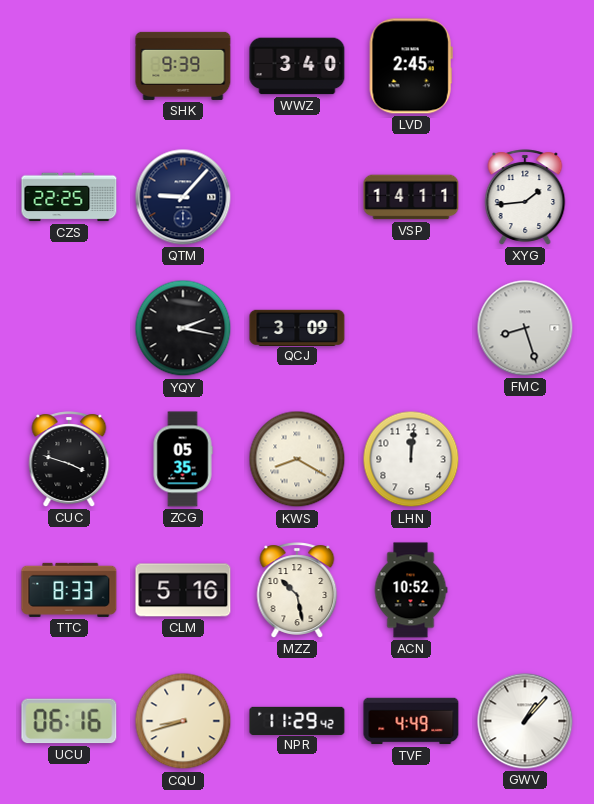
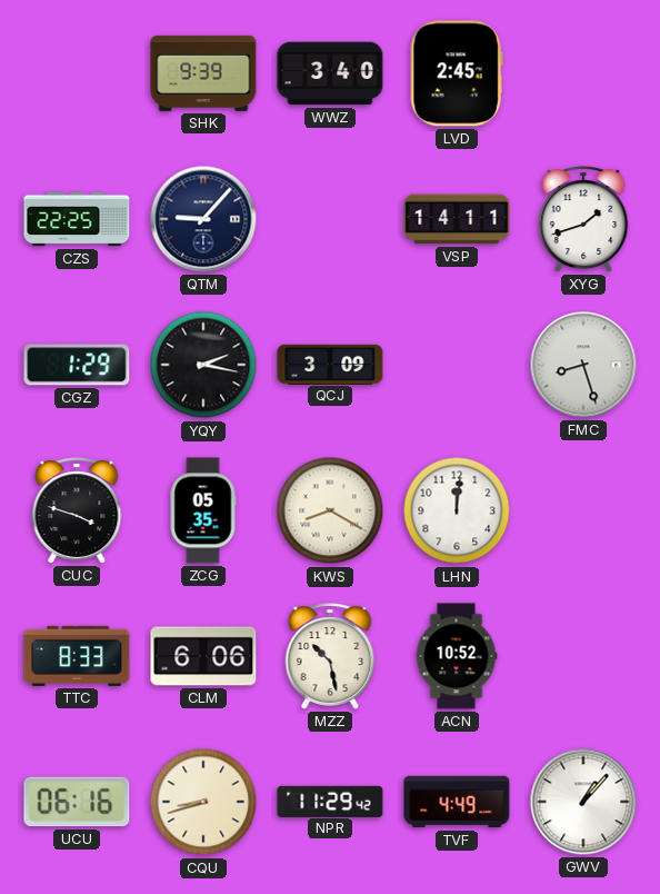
XYG: 1:44 -> 1:42
CGZ: none -> 1:29
CLM: 5:16 -> 6:06
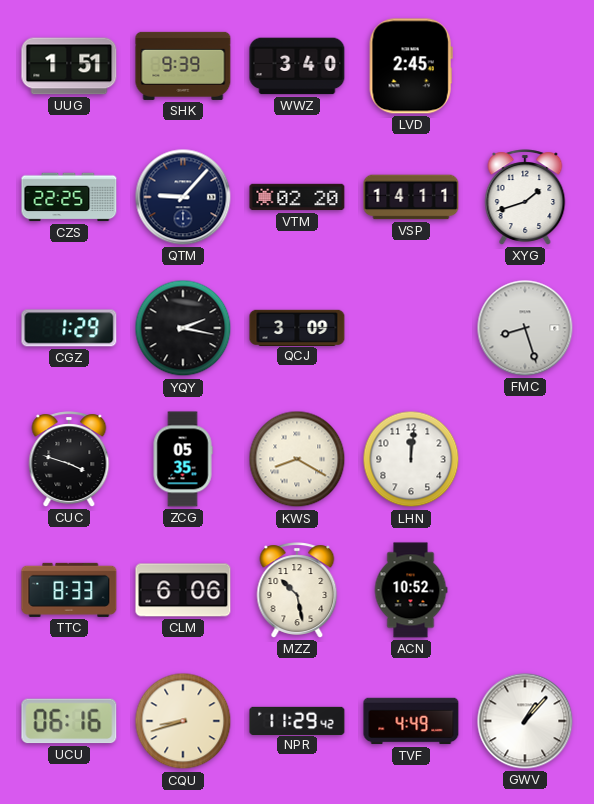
UUG: none -> 1:51
VTM: none -> 02:20
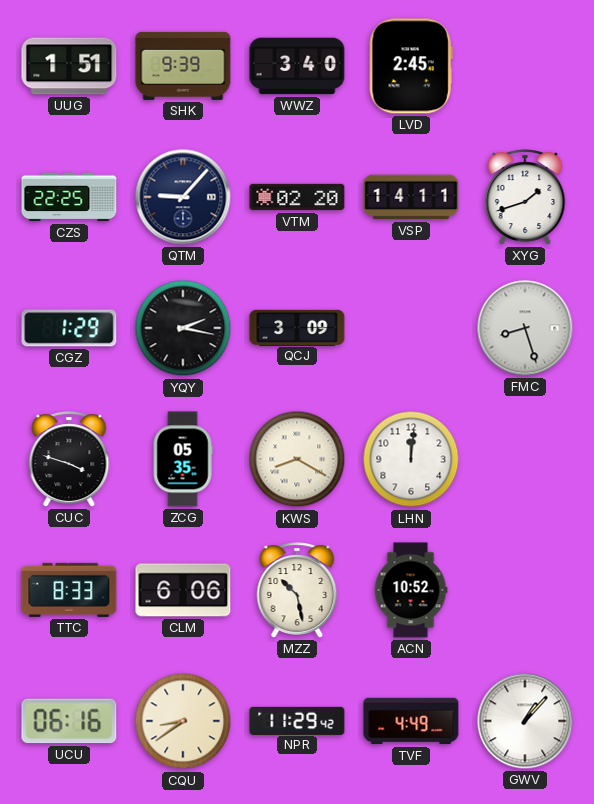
CQU: 8:42 -> 8:39
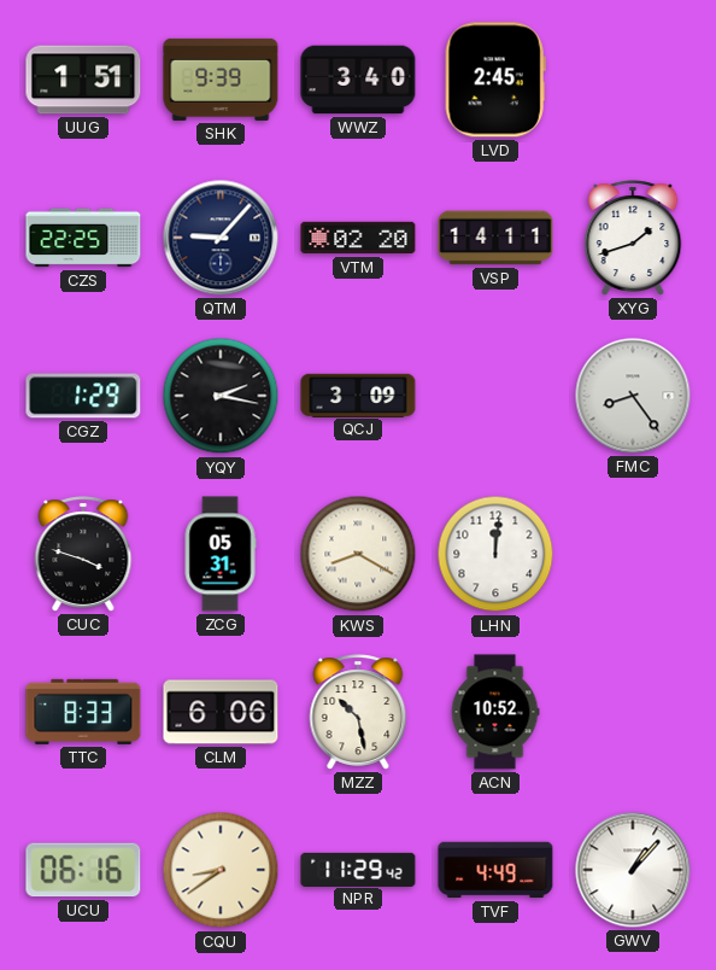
FMC: 8:27 -> 8:24
ZCG: 05:35 -> 05:31
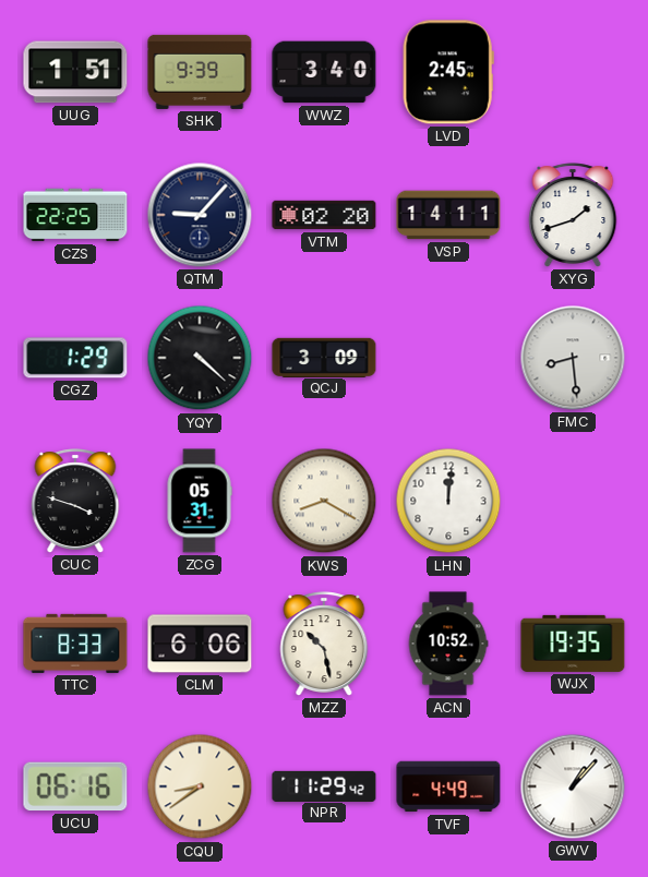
YQY: 2:17 -> 4:22
FMC: 8:24 -> 8:29
WJX: none -> 19:35
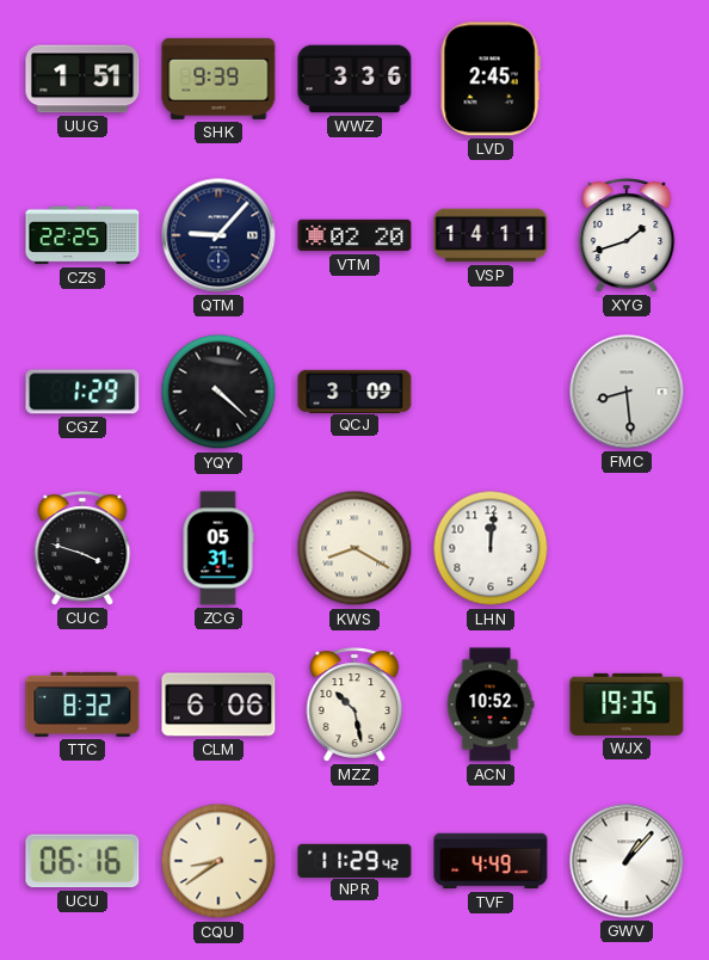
WWZ: 3:40 -> 3:36
TTC: 8:33 -> 8:32
